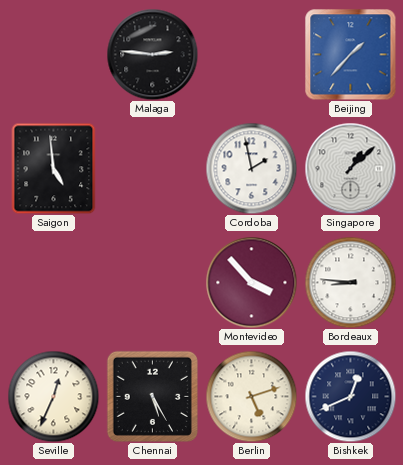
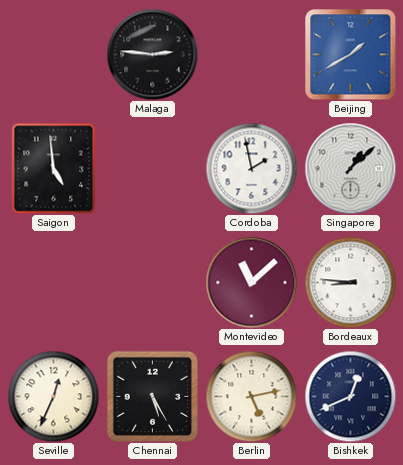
Beijing: 1:37 -> 1:40
Montevideo: 3:53 -> 11:08
Berlin: 5:12 -> 5:13
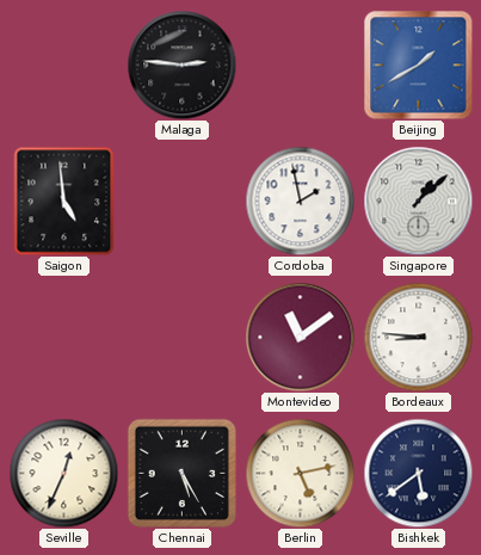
Montevideo: 11:08 -> 11:09
Bishkek: 12:41 -> 5:39
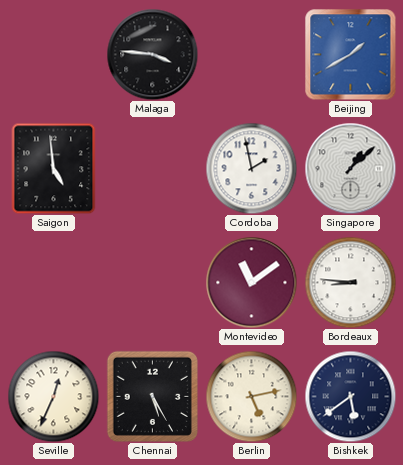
Malaga: 2:46 -> 3:46
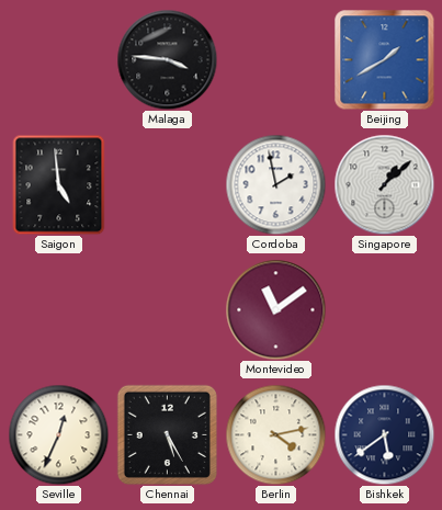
Bordeaux: 8:46 -> none
Berlin: 5:13 -> 4:13
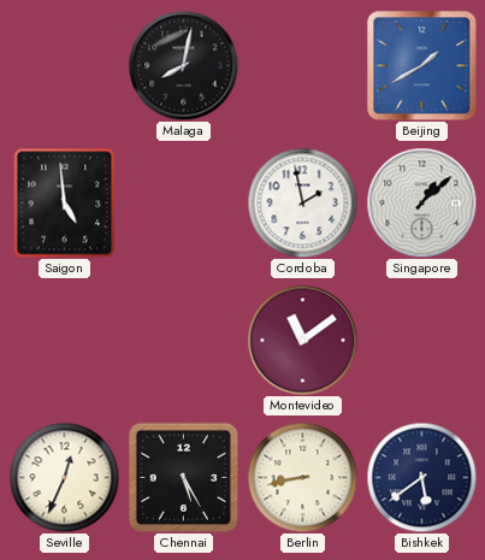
Malaga: 3:46 -> 8:02
Berlin: 4:13 -> 8:43
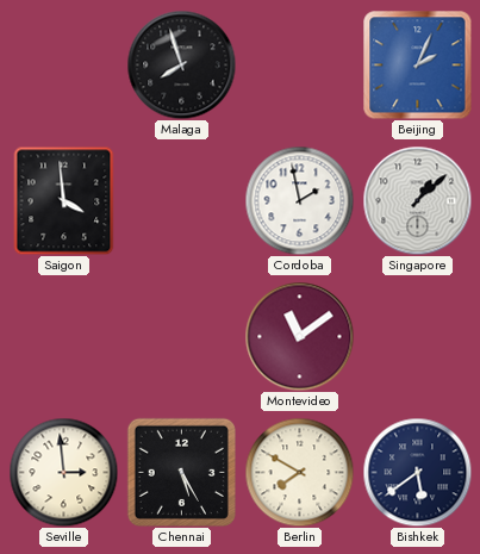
Malaga: 8:02 -> 7:57
Beijing: 1:40 -> 2:04
Saigon: 4:59 -> 3:59
Seville: 12:34 -> 2:59
Berlin: 8:43 -> 7:50
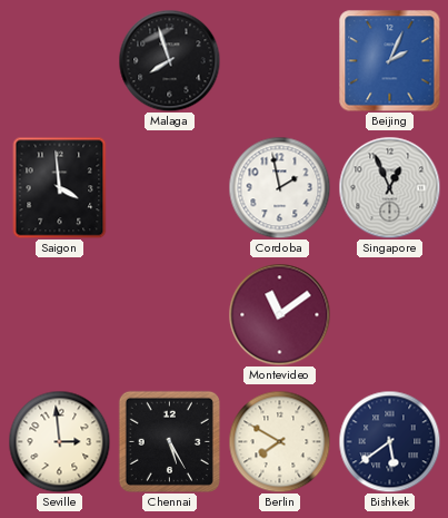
Singapore: 1:08 -> 12:56
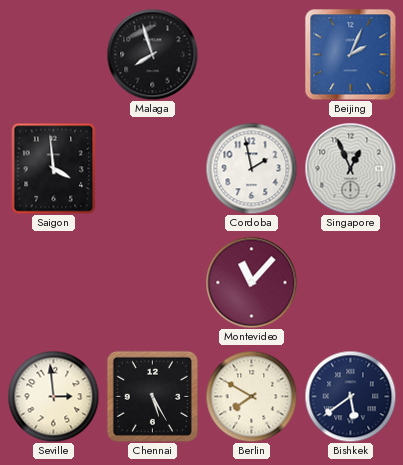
Montevideo: 11:09 -> 11:07
